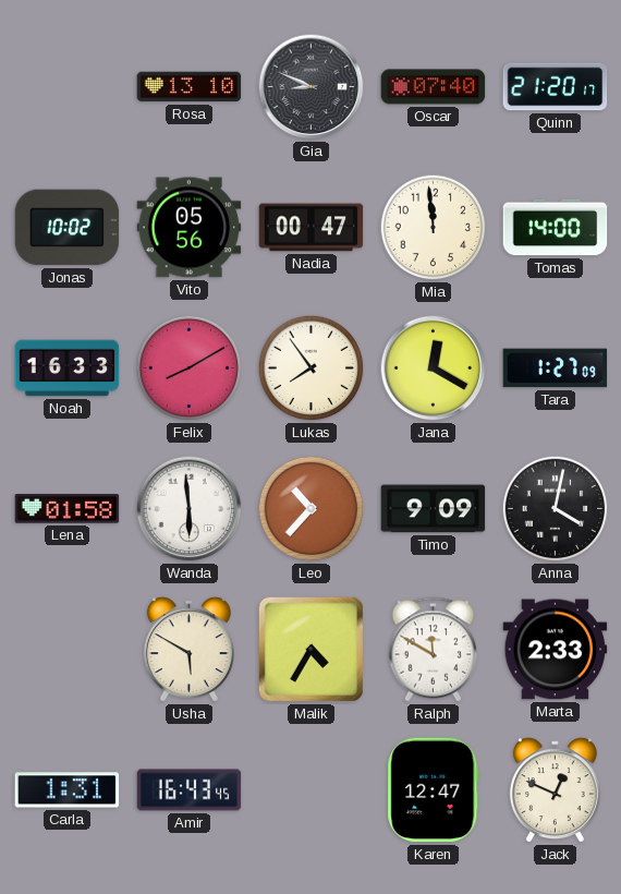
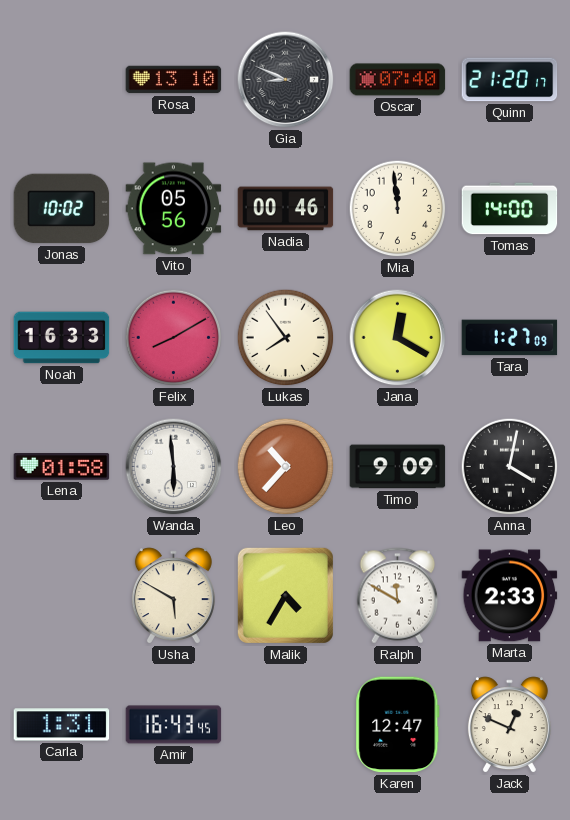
Nadia: 00:47 -> 00:46
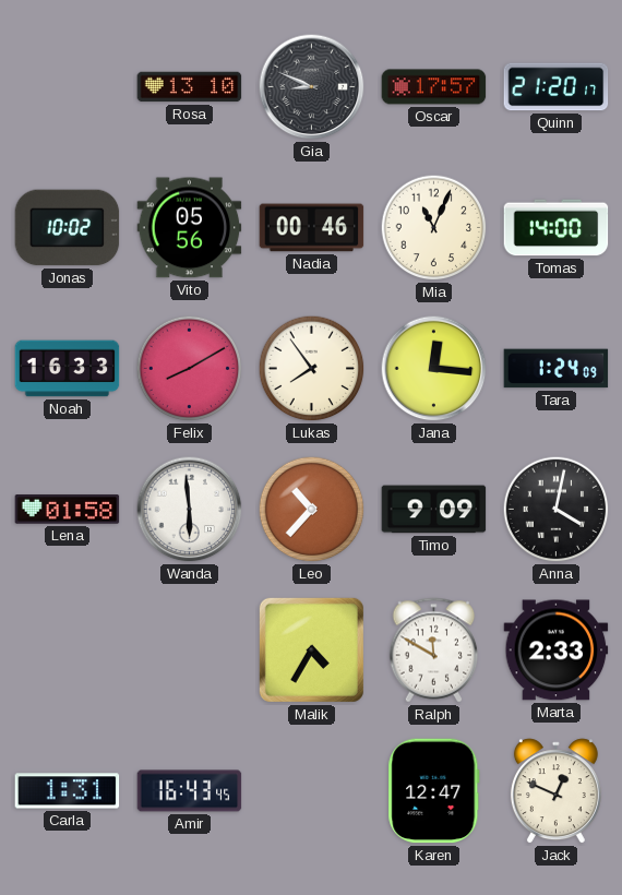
Oscar: 07:40 -> 17:57
Mia: 11:59 -> 11:04
Jana: 12:20 -> 12:16
Tara: 1:27 -> 1:24
Usha: 5:50 -> none
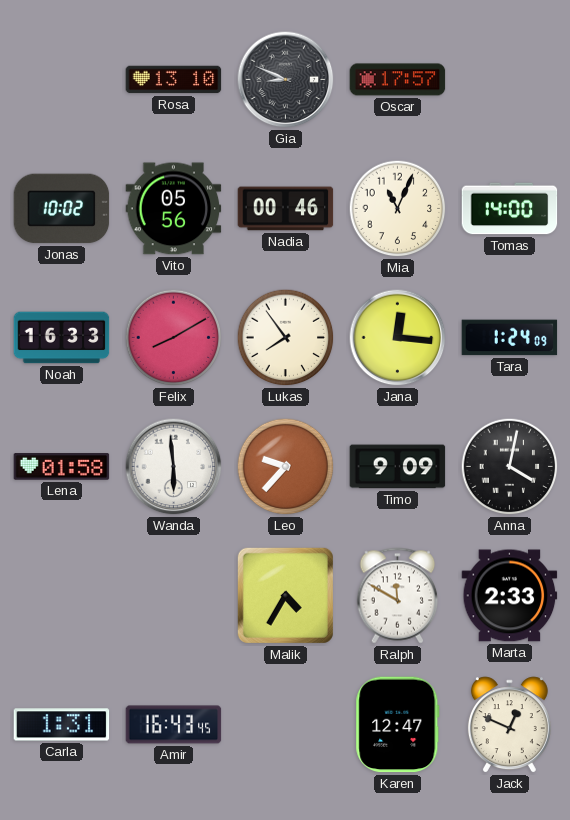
Quinn: 21:20 -> none
Leo: 10:37 -> 9:37
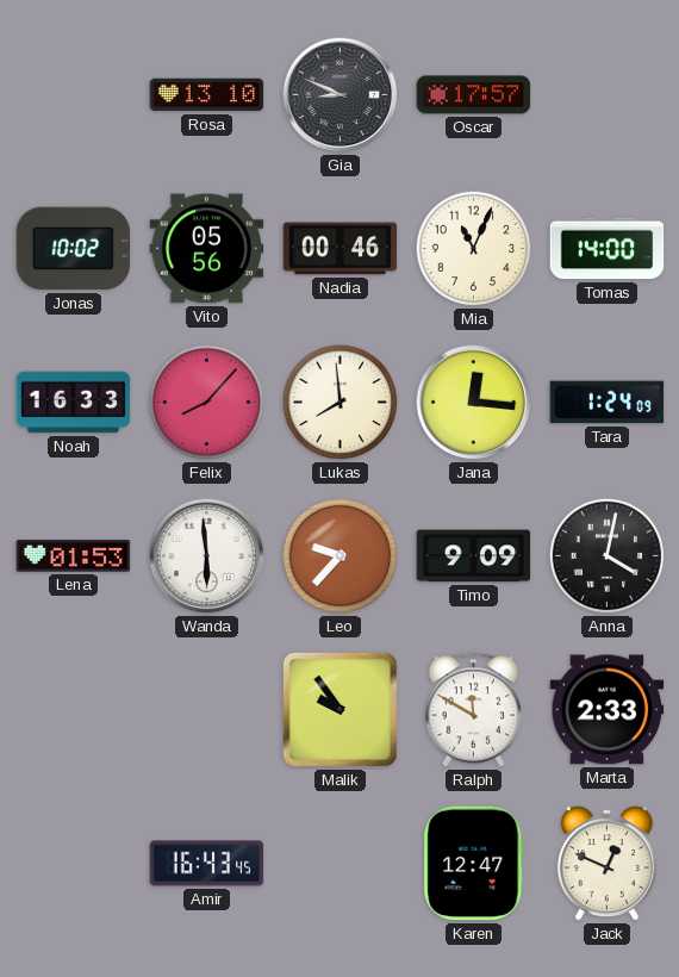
Felix: 8:10 -> 8:07
Lukas: 7:54 -> 7:59
Lena: 01:58 -> 01:53
Malik: 4:35 -> 9:54
Carla: 1:31 -> none
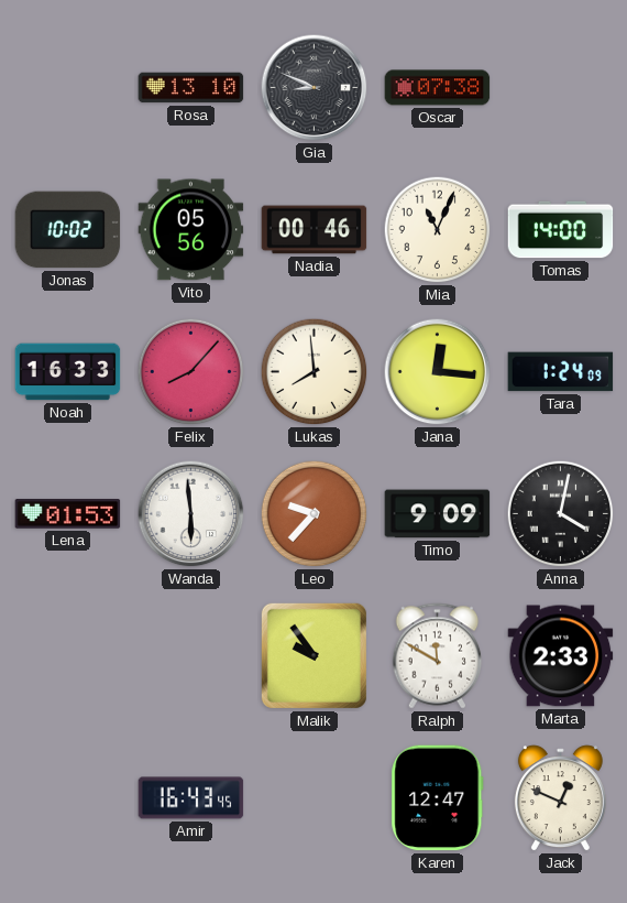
Oscar: 17:57 -> 07:38
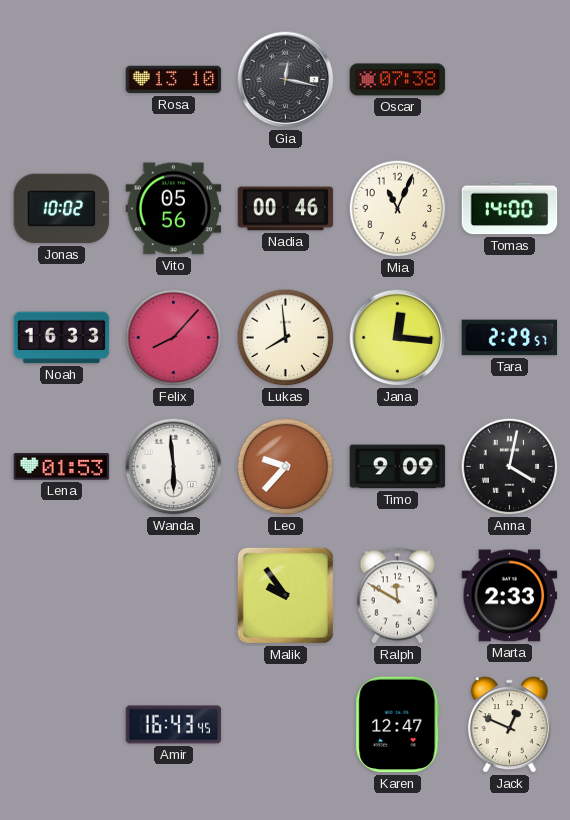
Gia: 8:49 -> 12:17
Tara: 1:24 -> 2:29
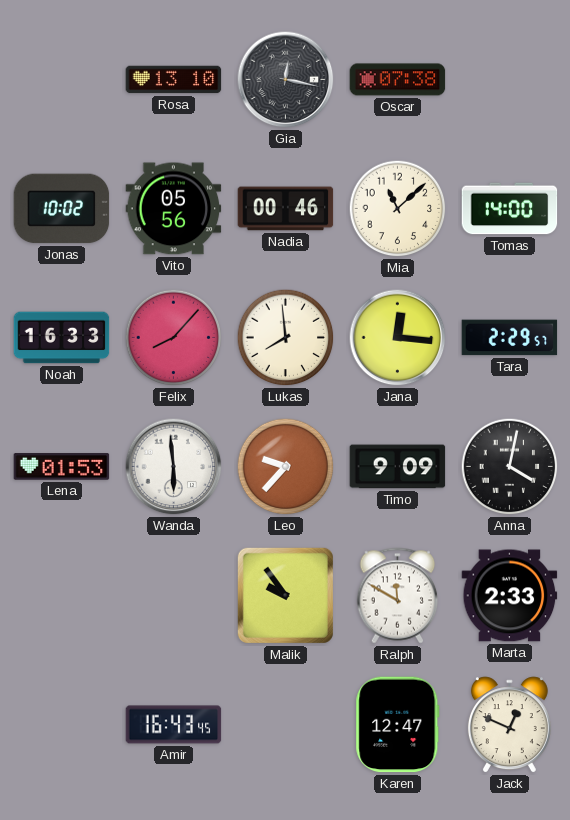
Mia: 11:04 -> 11:08
